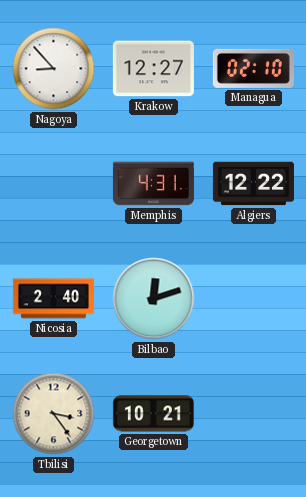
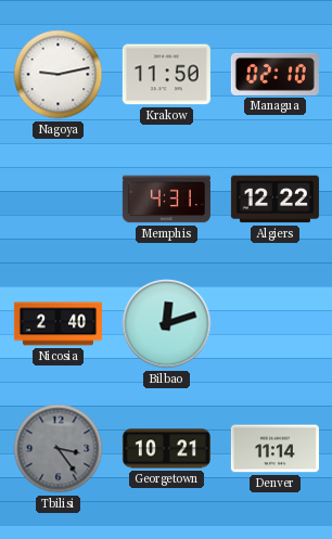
Nagoya: 8:53 -> 9:13
Krakow: 12:27 -> 11:50
Tbilisi dial: cream -> grey
Denver: none -> 11:14
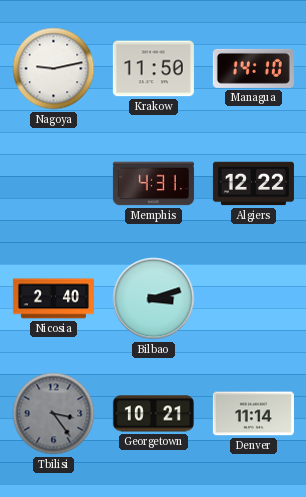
Managua: 02:10 -> 14:10
Bilbao: 12:12 -> 3:12
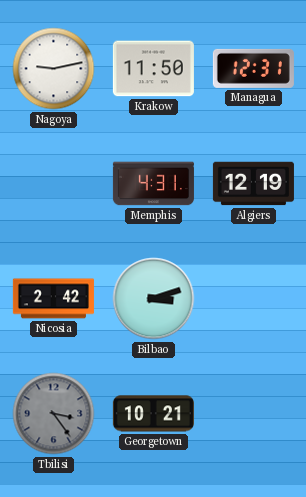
Managua: 14:10 -> 12:31
Algiers: 12:22 -> 12:19
Nicosia: 2:40 -> 2:42
Denver: 11:14 -> none
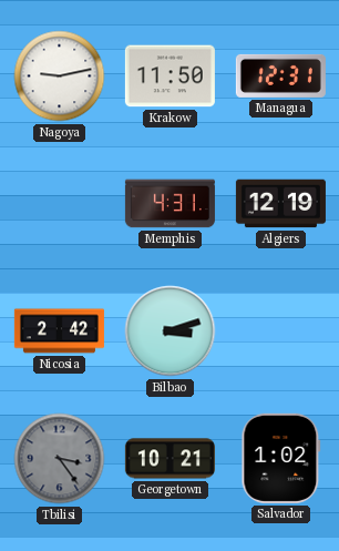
Salvador: none -> 1:02
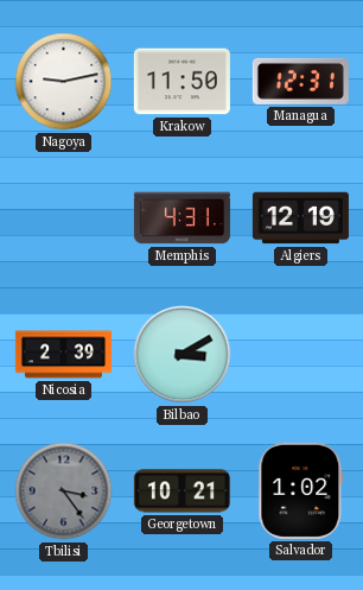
Nicosia: 2:42 -> 2:39
Bilbao: 3:12 -> 3:10
